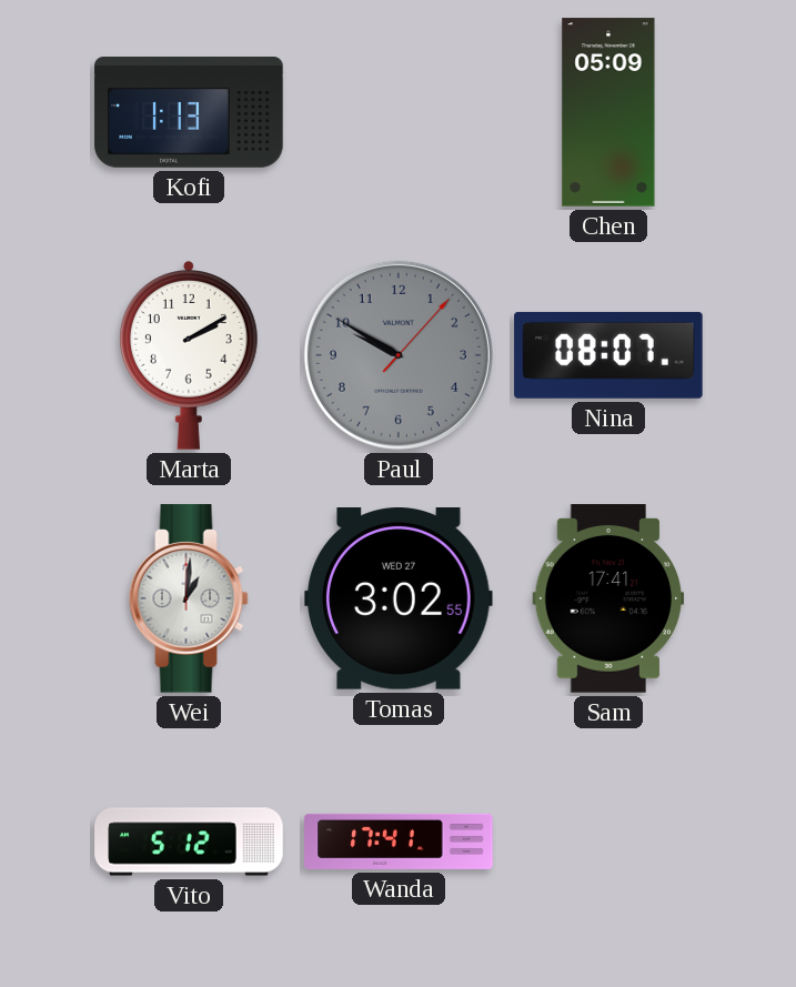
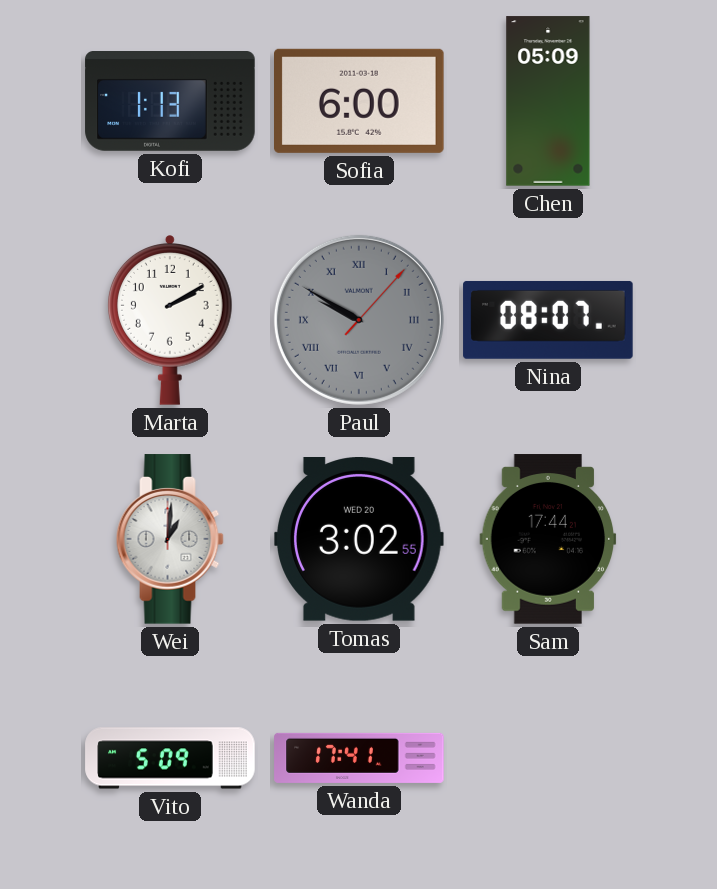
Sofia: none -> 6:00
Paul numerals: Arabic -> Roman
Tomas date: WED 27 -> WED 20
Sam: 17:41 -> 17:44
Vito: 5:12 -> 5:09
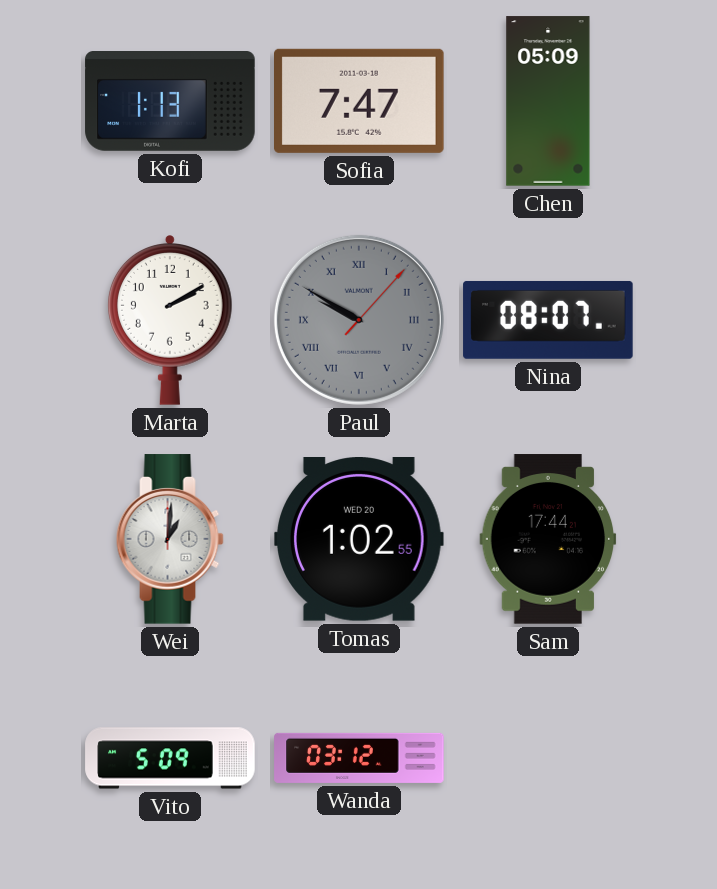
Sofia: 6:00 -> 7:47
Tomas: 3:02 -> 1:02
Wanda: 17:41 -> 03:12
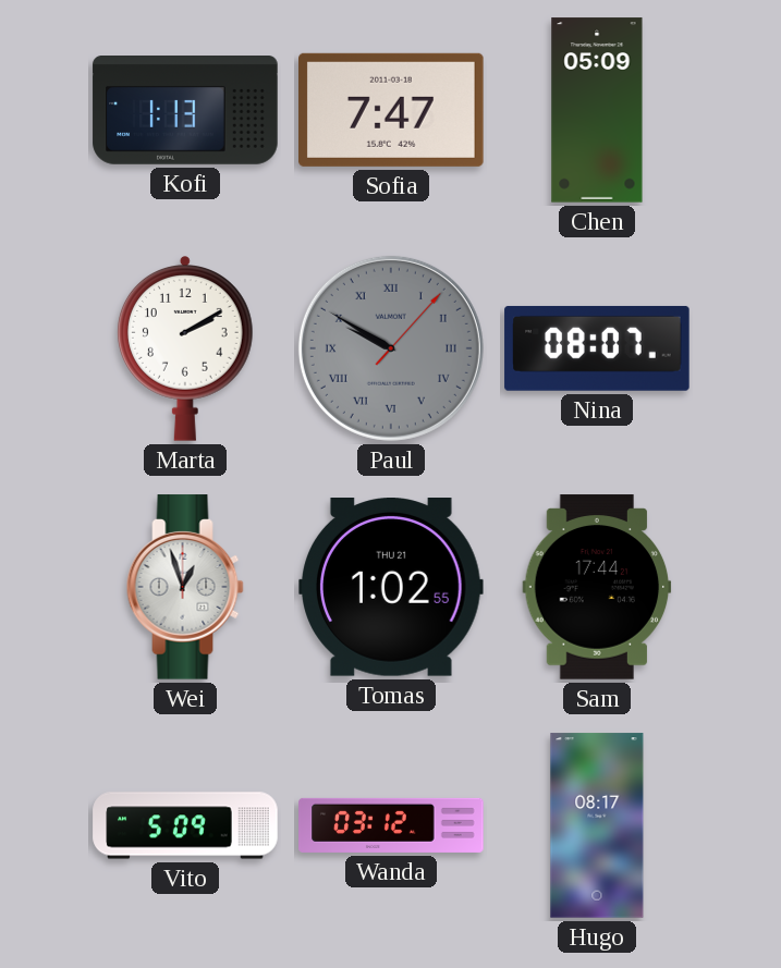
Wei: 1:01 -> 12:57
Tomas date: WED 20 -> THU 21
Hugo: none -> 08:17
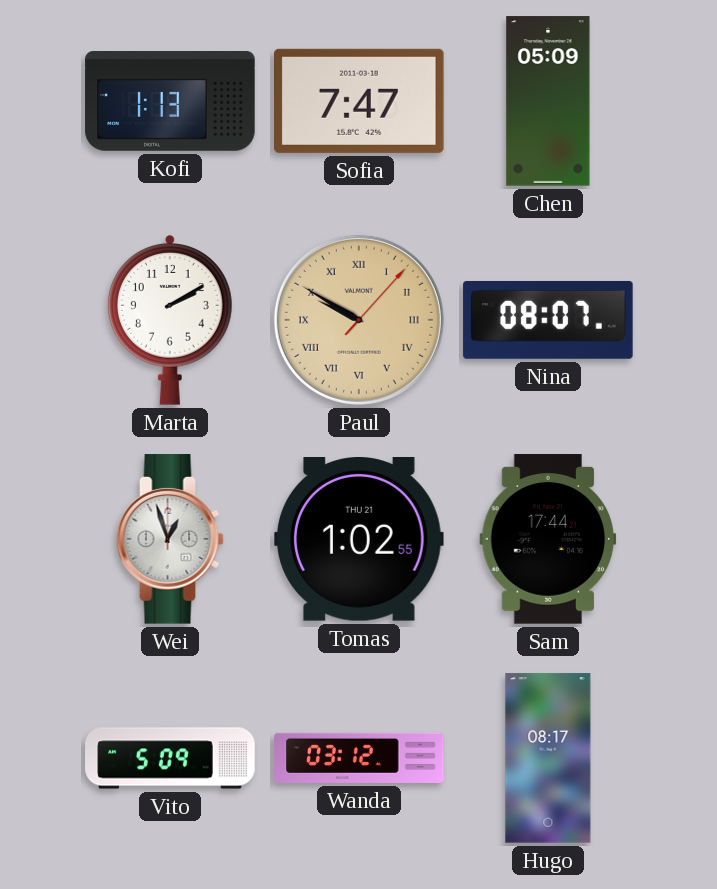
Paul dial: grey -> champagne
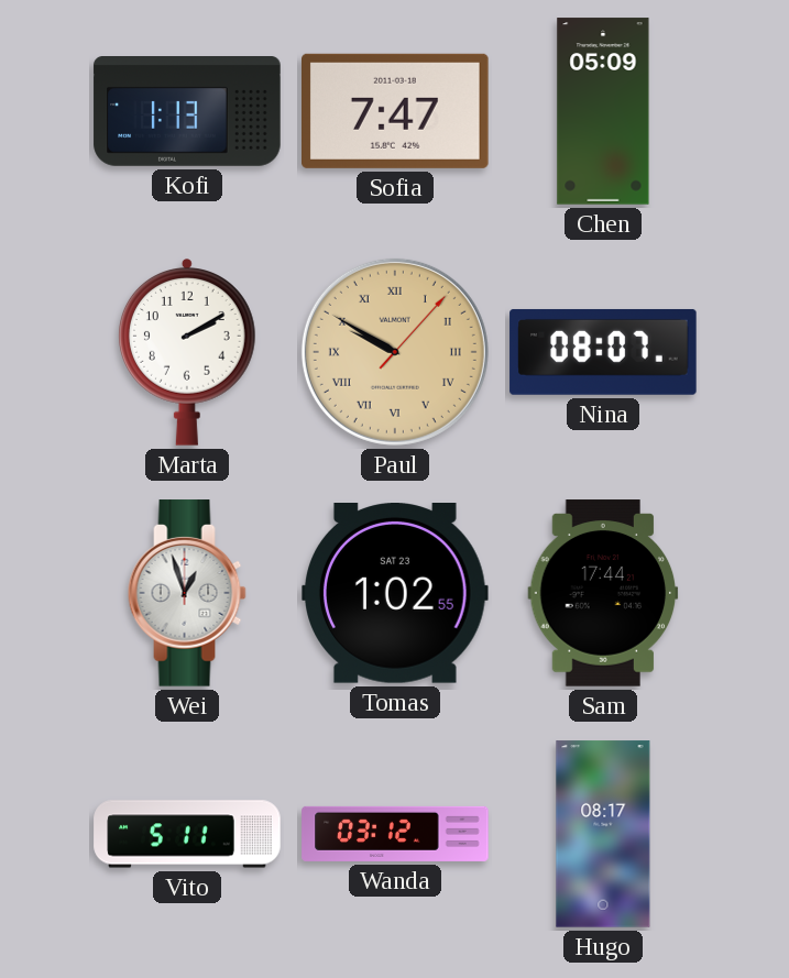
Tomas date: THU 21 -> SAT 23
Vito: 5:09 -> 5:11
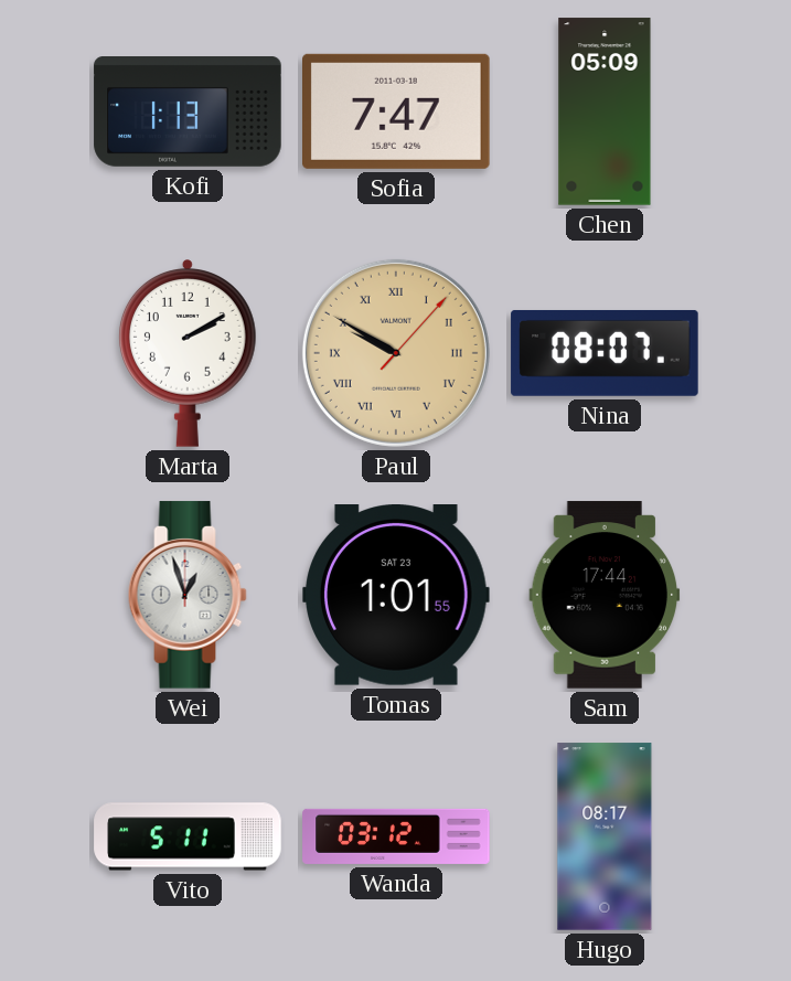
Tomas: 1:02 -> 1:01
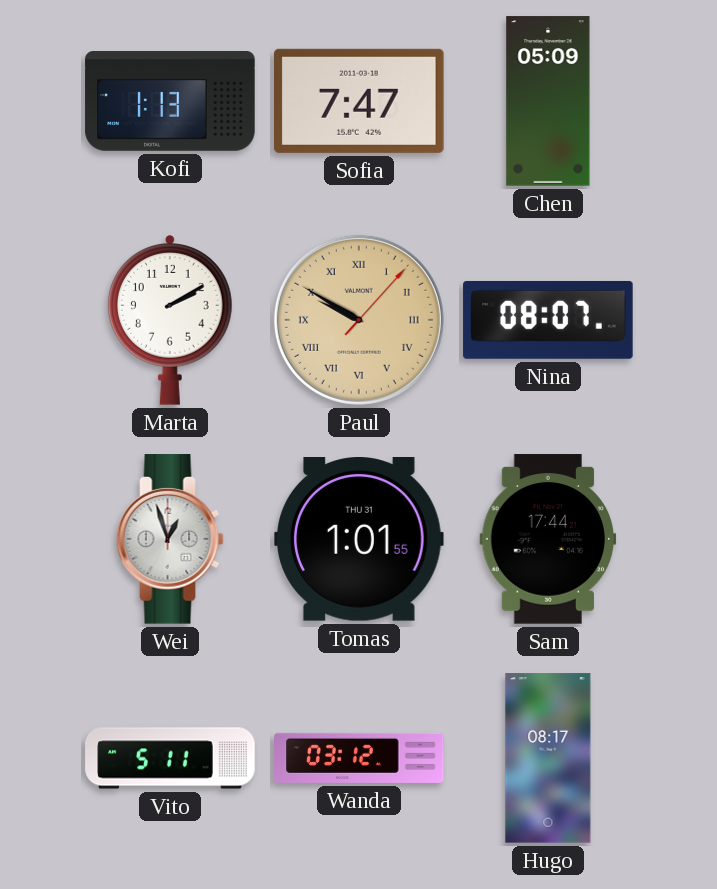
Tomas date: SAT 23 -> THU 31
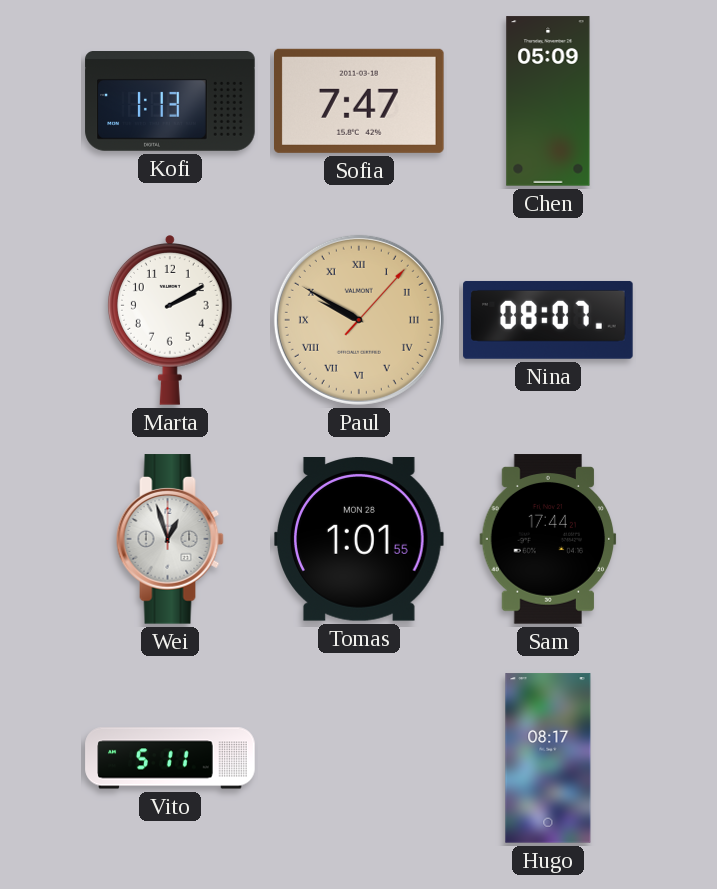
Tomas date: THU 31 -> MON 28
Wanda: 03:12 -> none
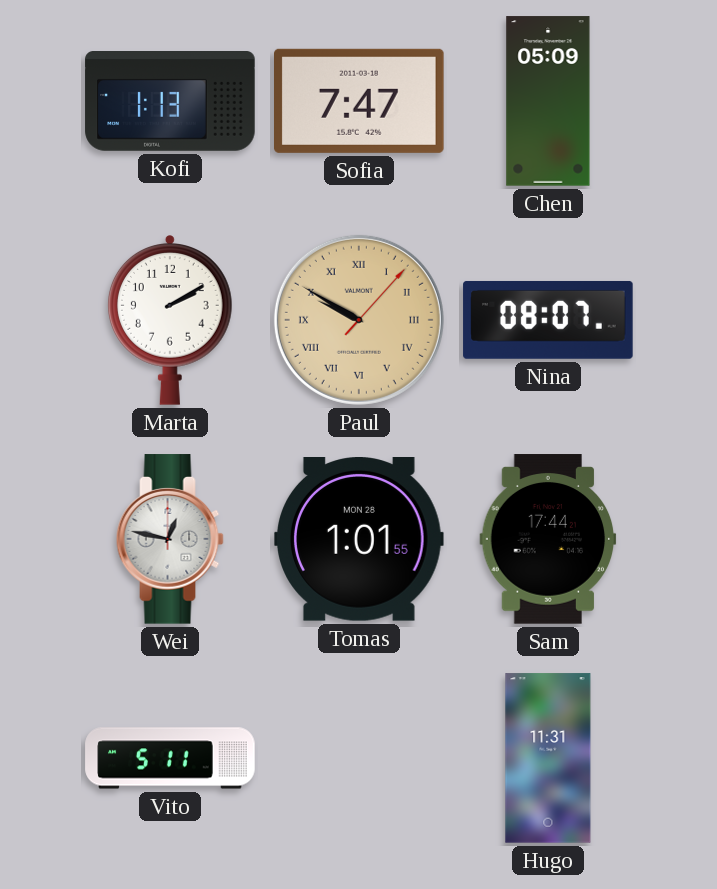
Wei: 12:57 -> 12:47
Hugo: 08:17 -> 11:31
